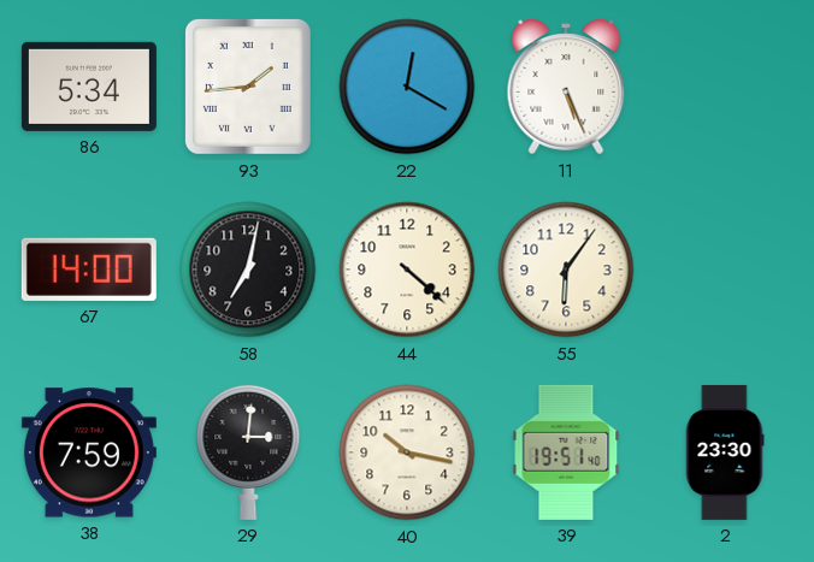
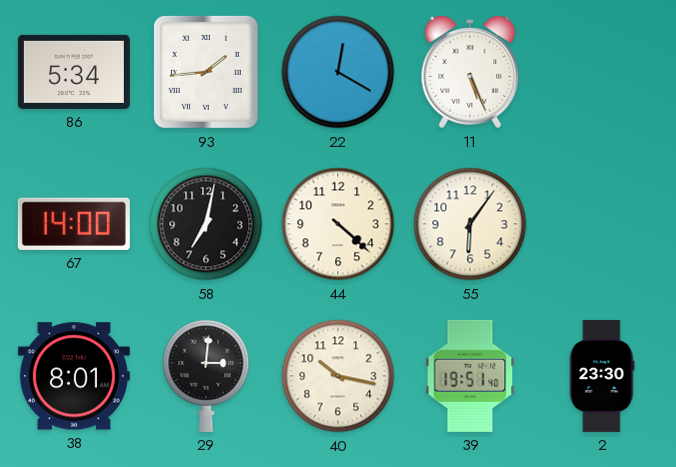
38: 7:59 -> 8:01
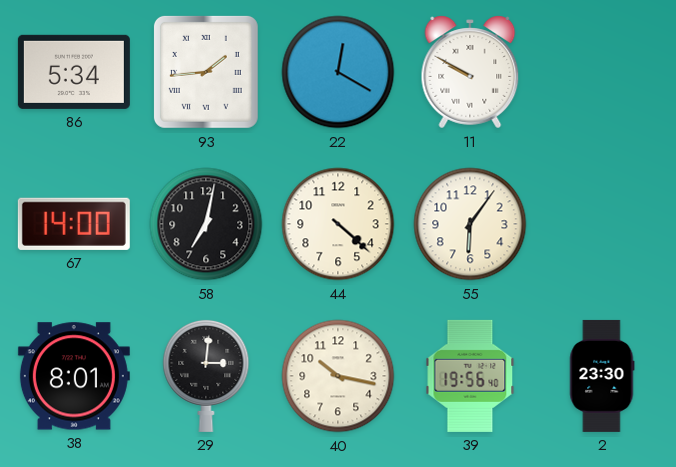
11: 5:26 -> 9:50
39: 19:51 -> 19:56
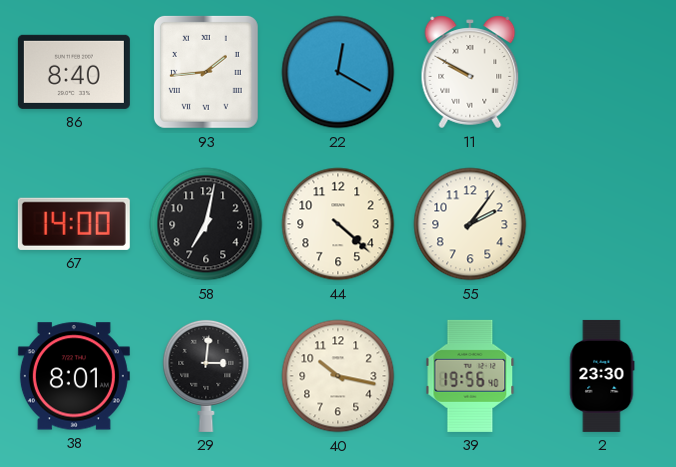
86: 5:34 -> 8:40
55: 6:06 -> 2:06
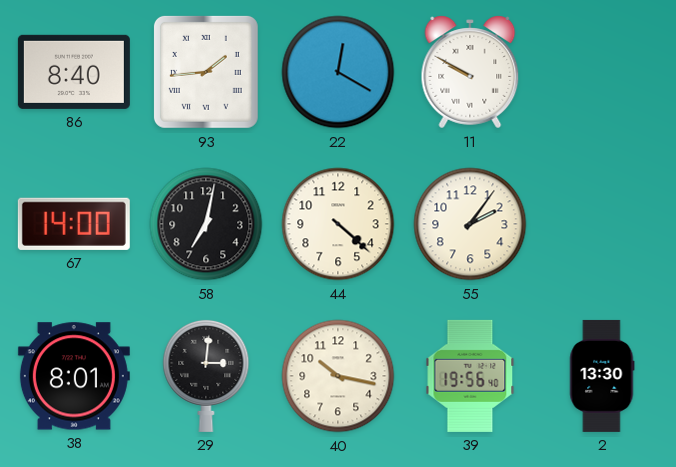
2: 23:30 -> 13:30
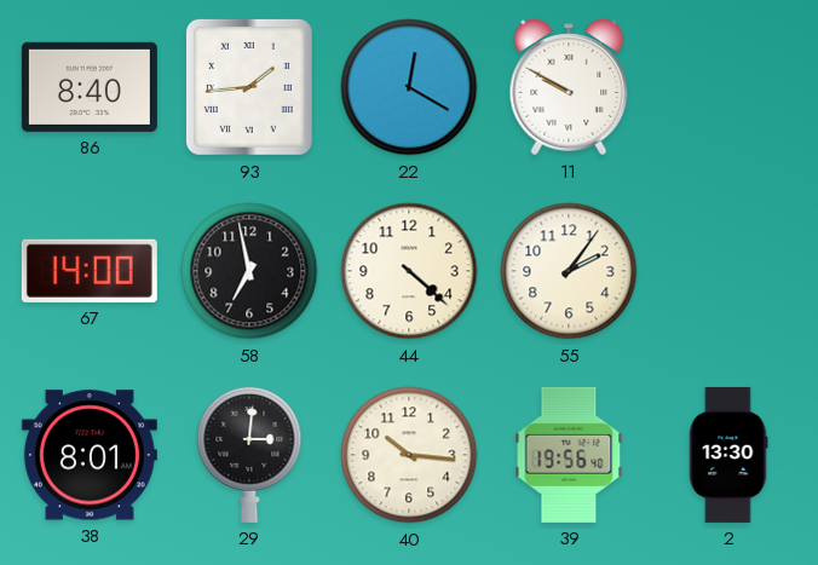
58: 7:02 -> 6:58
40: 10:17 -> 10:16
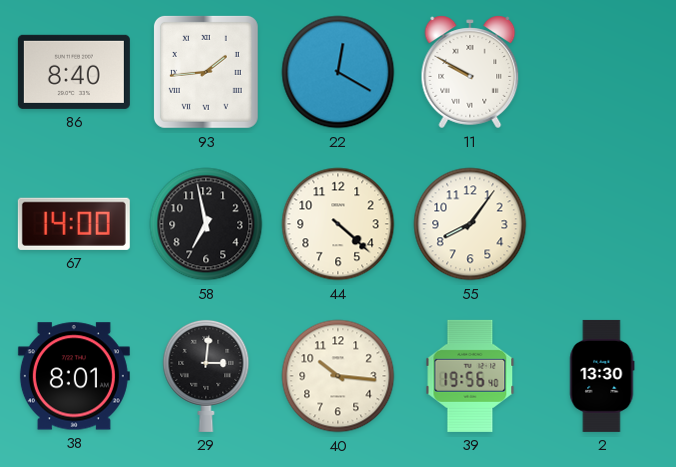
55: 2:06 -> 8:06
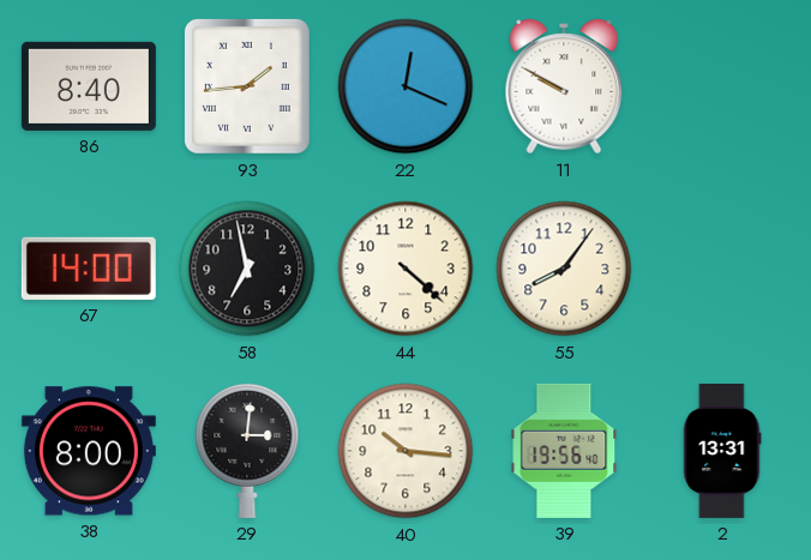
22: 12:20 -> 12:19
38: 8:01 -> 8:00
2: 13:30 -> 13:31
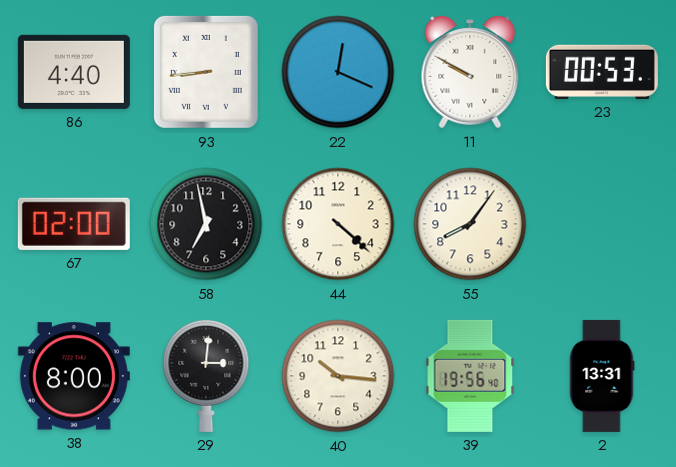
86: 8:40 -> 4:40
93: 1:44 -> 8:44
23: none -> 00:53
67: 14:00 -> 02:00
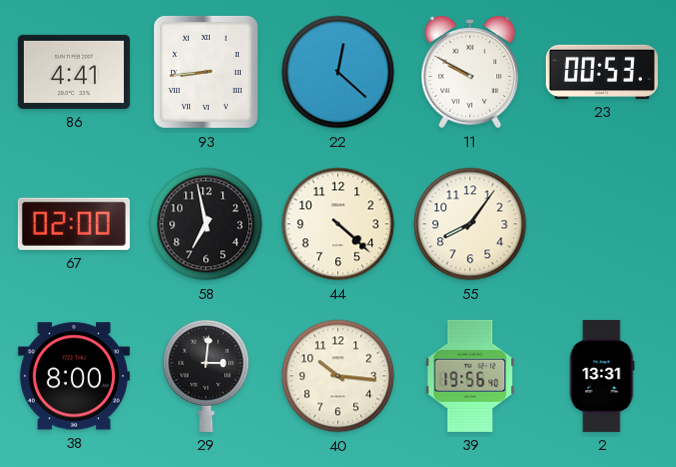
86: 4:40 -> 4:41
22: 12:19 -> 12:22
